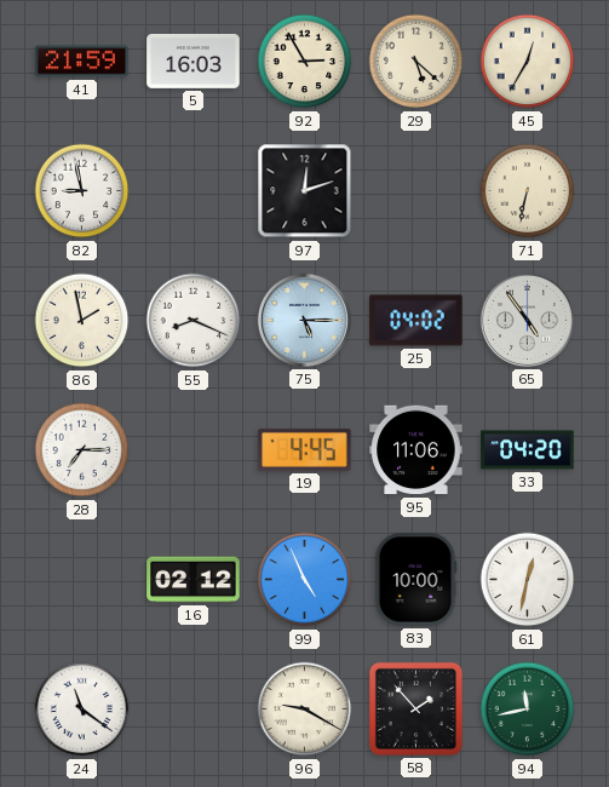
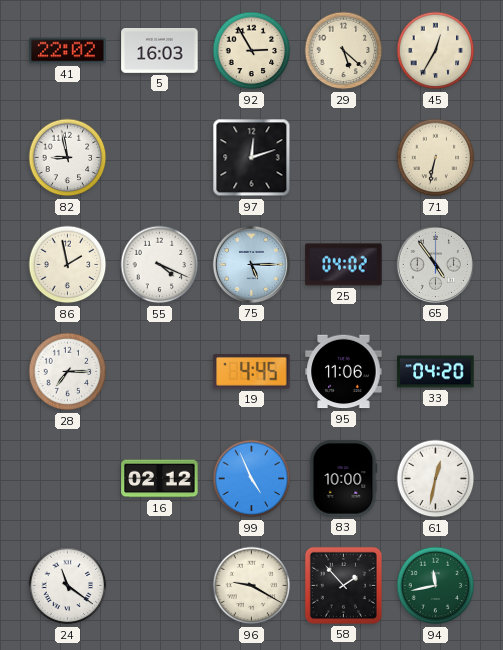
41: 21:59 -> 22:02
55: 8:19 -> 4:19
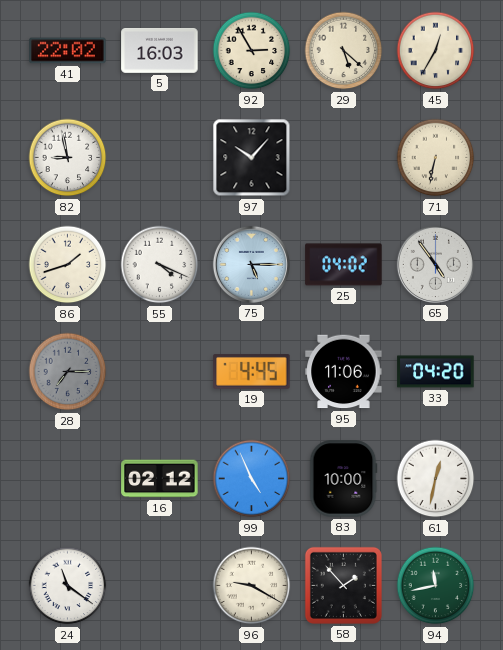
97: 12:12 -> 10:07
86: 1:58 -> 1:42
28 dial: white -> grey
